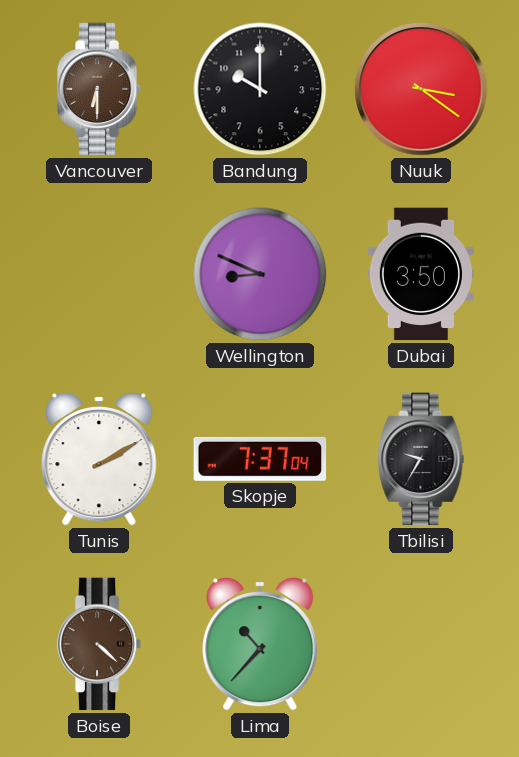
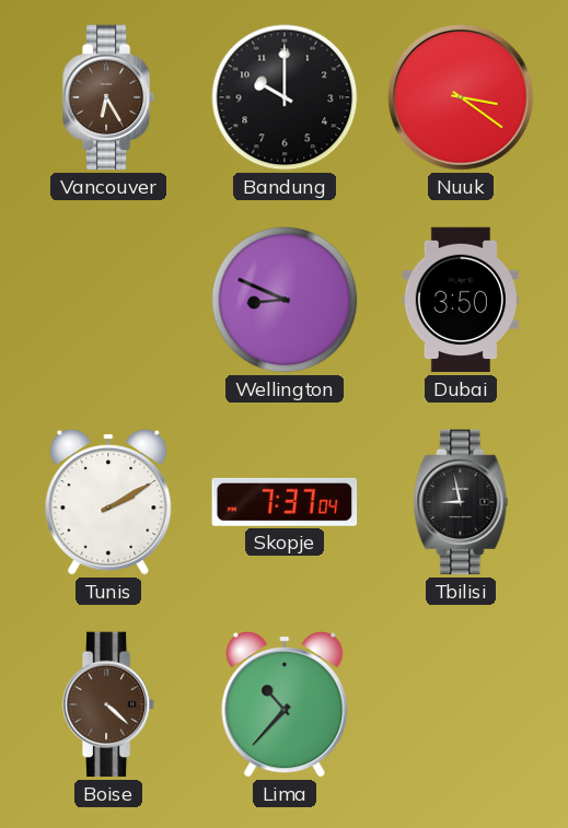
Vancouver: 6:30 -> 6:25
Tbilisi: 9:35 -> 8:58
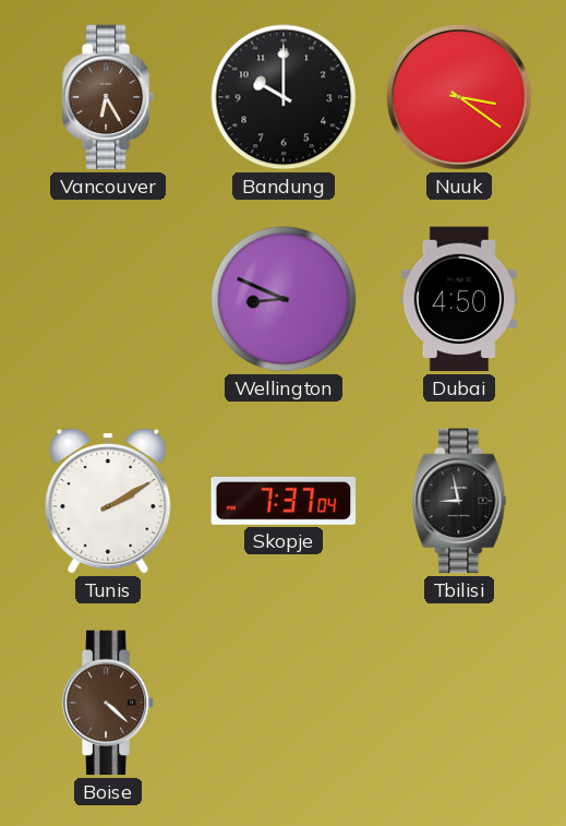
Dubai: 3:50 -> 4:50
Lima: 10:37 -> none
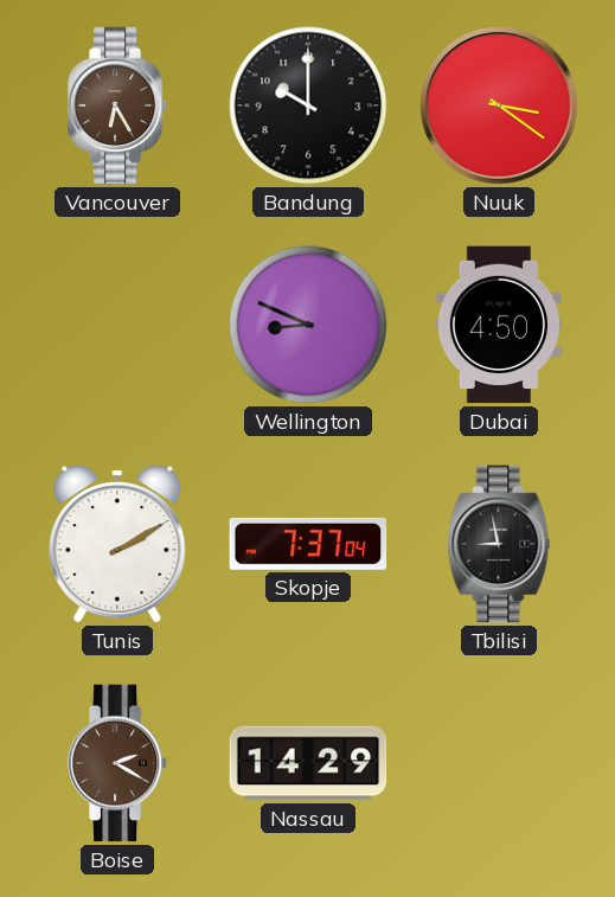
Boise: 4:22 -> 2:20
Nassau: none -> 14:29
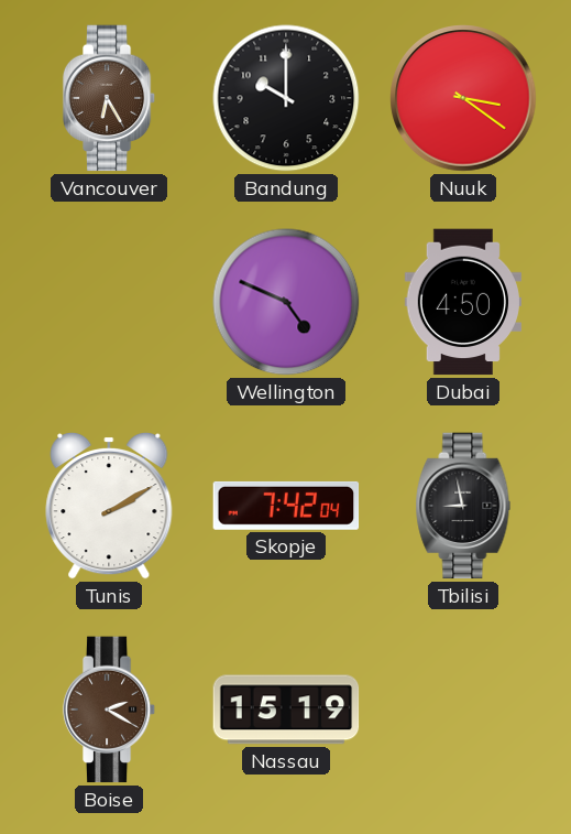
Wellington: 8:49 -> 4:49
Skopje: 7:37 -> 7:42
Nassau: 14:29 -> 15:19
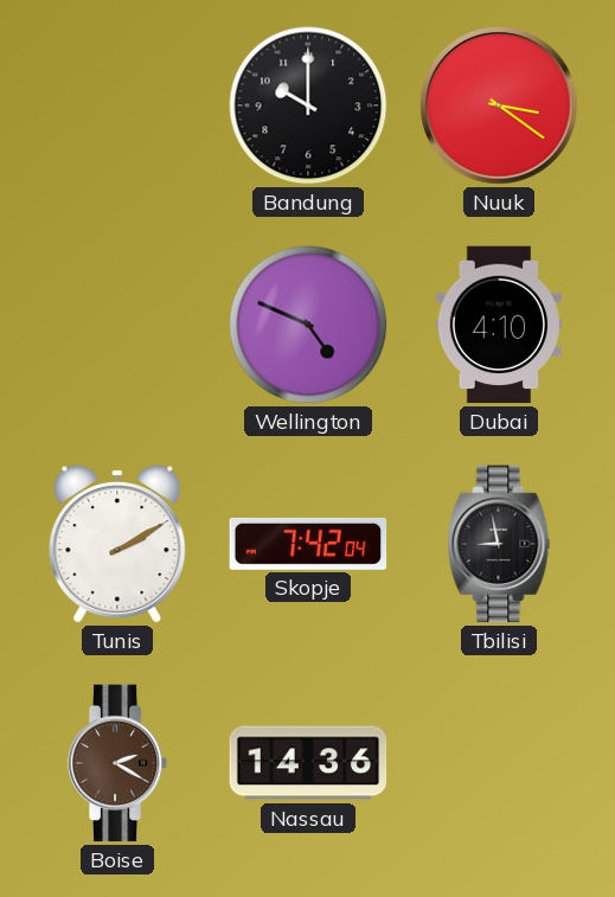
Vancouver: 6:25 -> none
Dubai: 4:50 -> 4:10
Nassau: 15:19 -> 14:36
